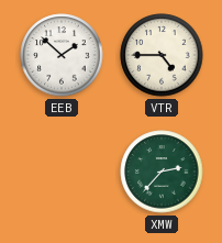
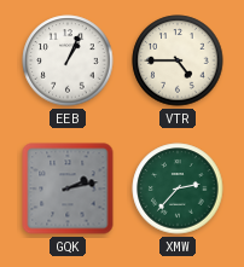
EEB: 1:52 -> 1:04
GQK: none -> 2:13
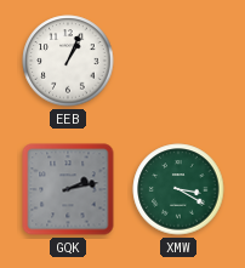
VTR: 4:45 -> none
XMW: 2:37 -> 3:20
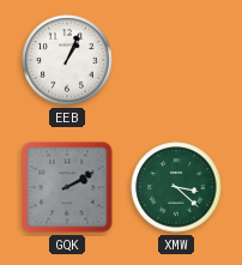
GQK: 2:13 -> 2:10
XMW: 3:20 -> 3:22
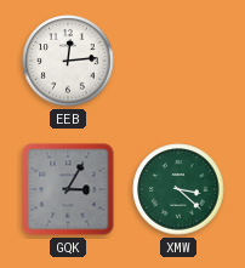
EEB: 1:04 -> 12:14
GQK: 2:10 -> 3:05
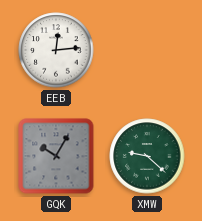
GQK: 3:05 -> 10:05
XMW: 3:22 -> 9:22
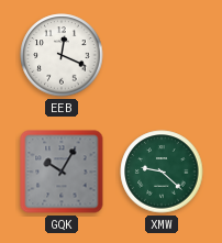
EEB: 12:14 -> 12:19
